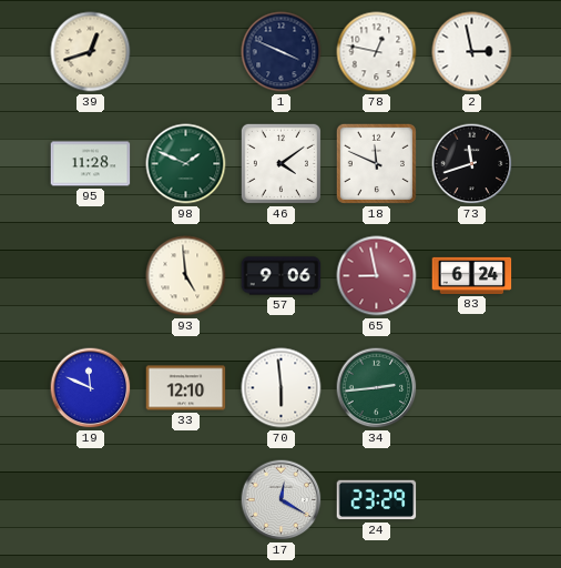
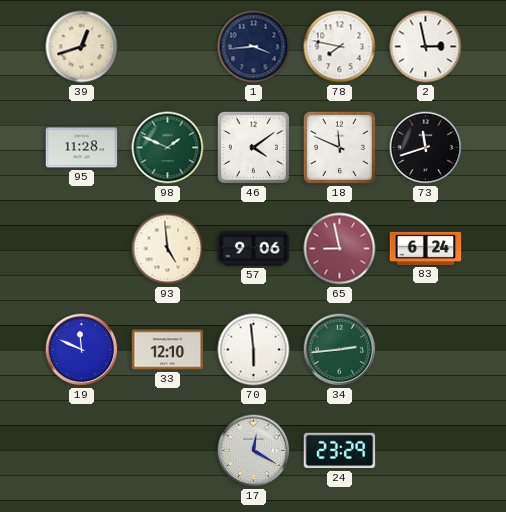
1: 3:49 -> 3:44
78: 12:47 -> 7:47
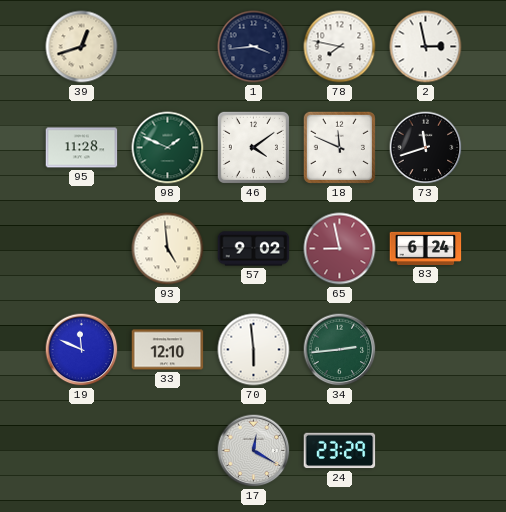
57: 9:06 -> 9:02
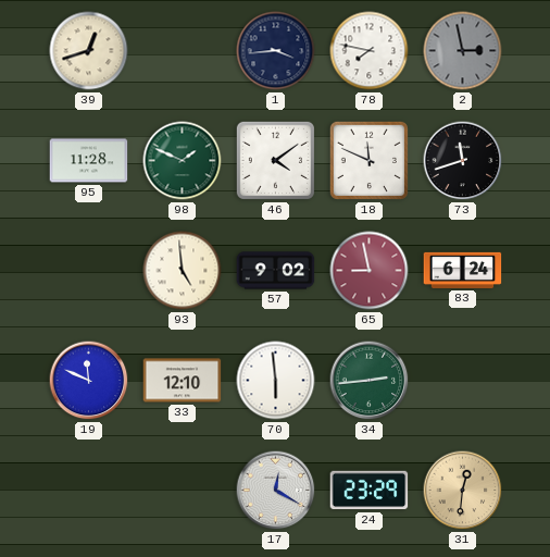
2 dial: white -> grey
31: none -> 12:31
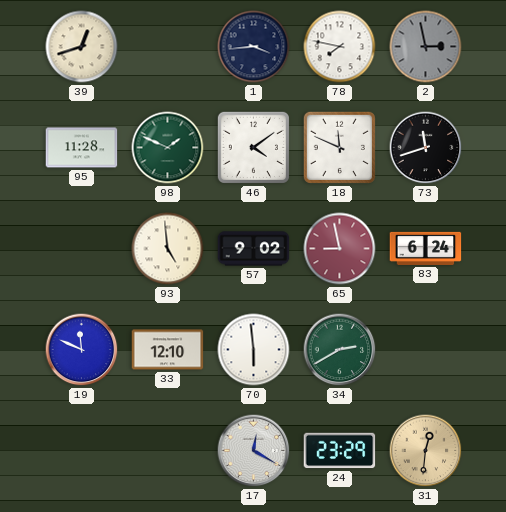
34: 2:44 -> 2:40
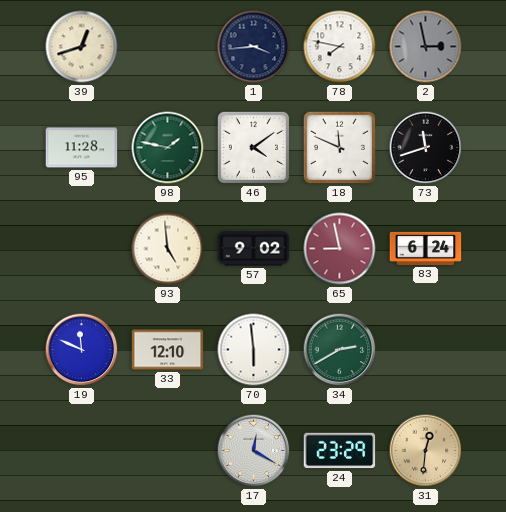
98: 1:49 -> 1:47
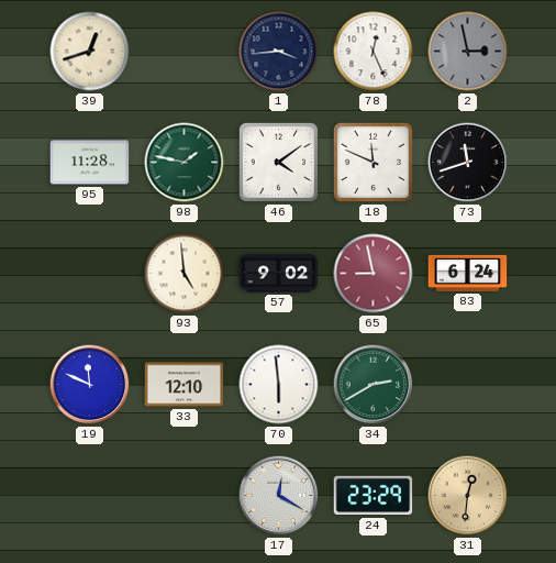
78: 7:47 -> 12:26
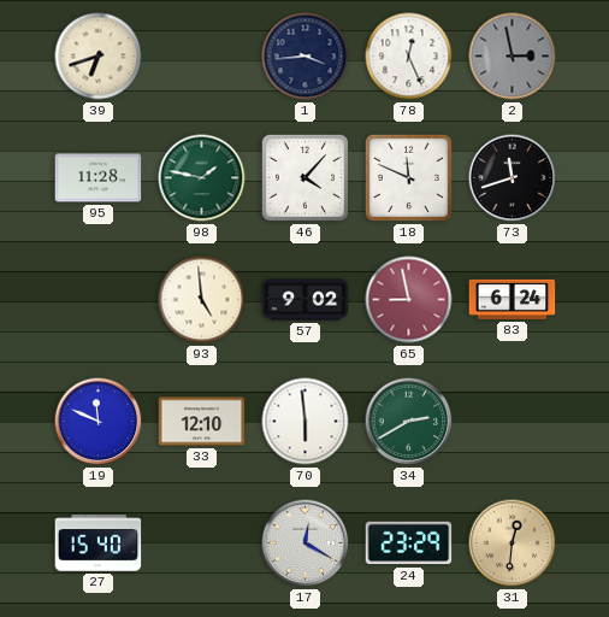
39: 12:42 -> 6:42
46: 4:09 -> 4:07
27: none -> 15:40
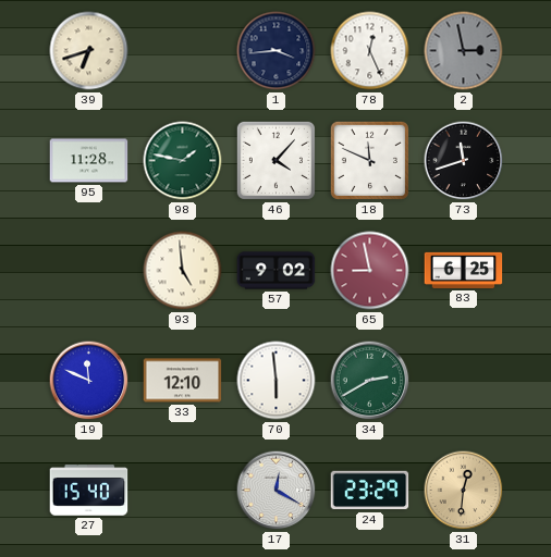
83: 6:24 -> 6:25
